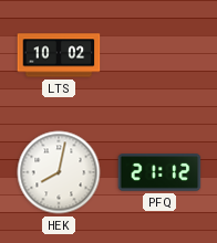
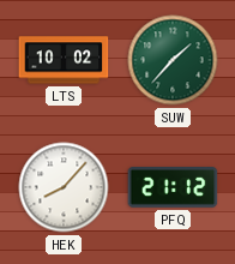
SUW: none -> 1:37
HEK: 8:02 -> 8:07
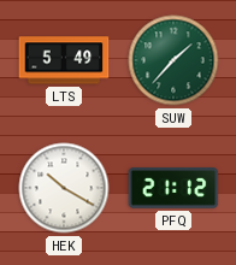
LTS: 10:02 -> 5:49
HEK: 8:07 -> 10:20
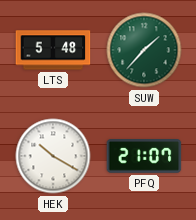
LTS: 5:49 -> 5:48
PFQ: 21:12 -> 21:07
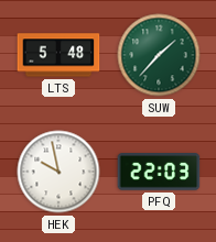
HEK: 10:20 -> 9:58
PFQ: 21:07 -> 22:03
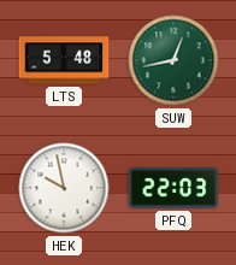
SUW: 1:37 -> 12:43
